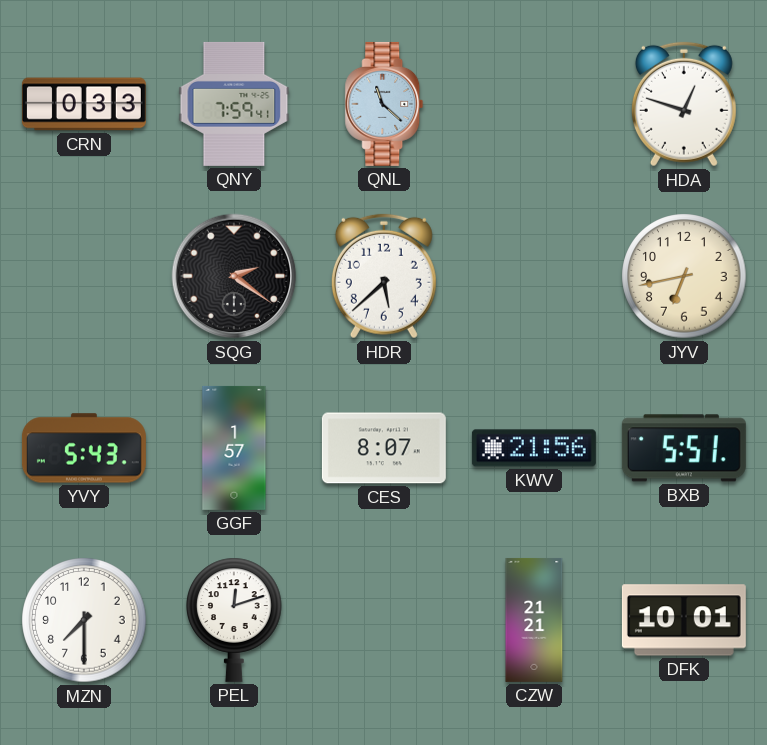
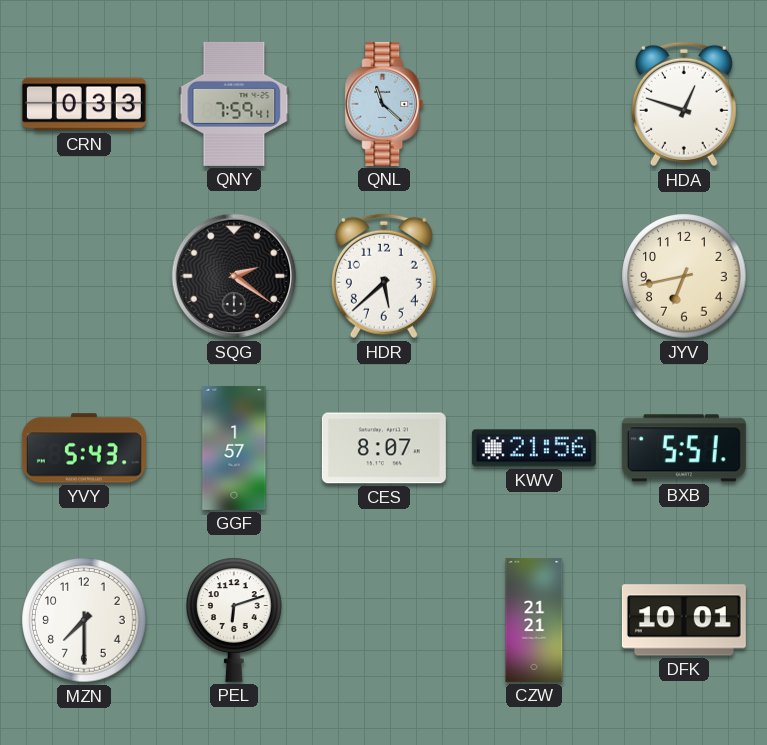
PEL: 12:12 -> 6:12
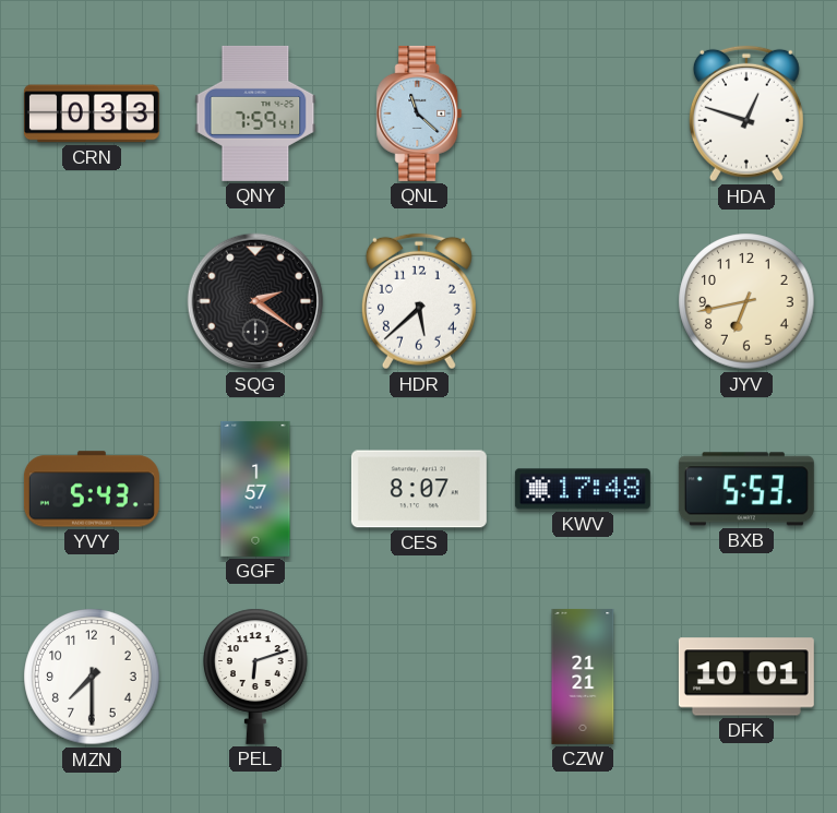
KWV: 21:56 -> 17:48
BXB: 5:51 -> 5:53
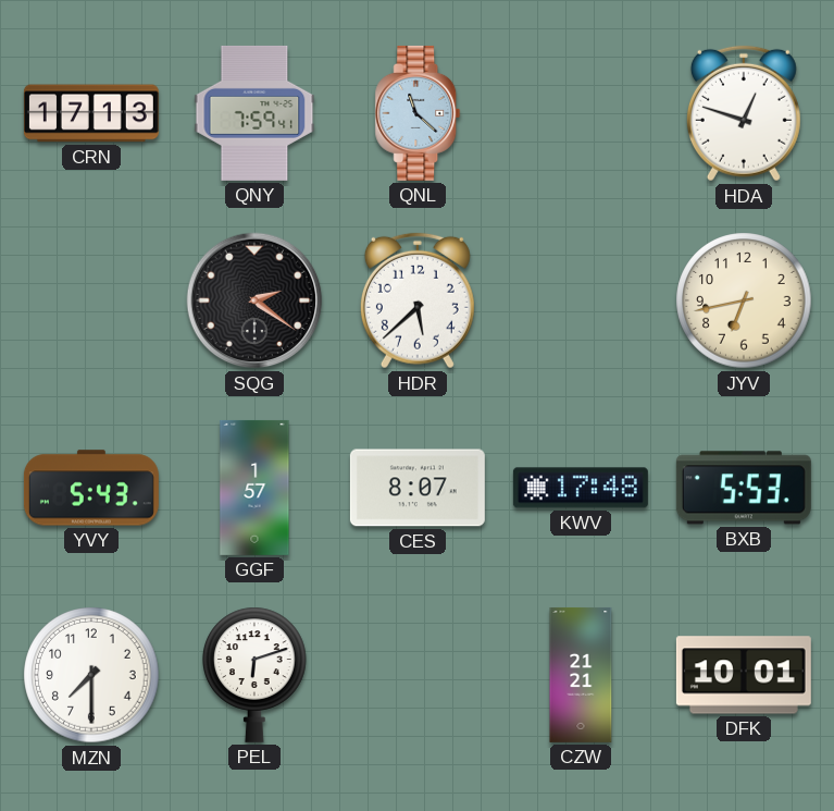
CRN: 0:33 -> 17:13
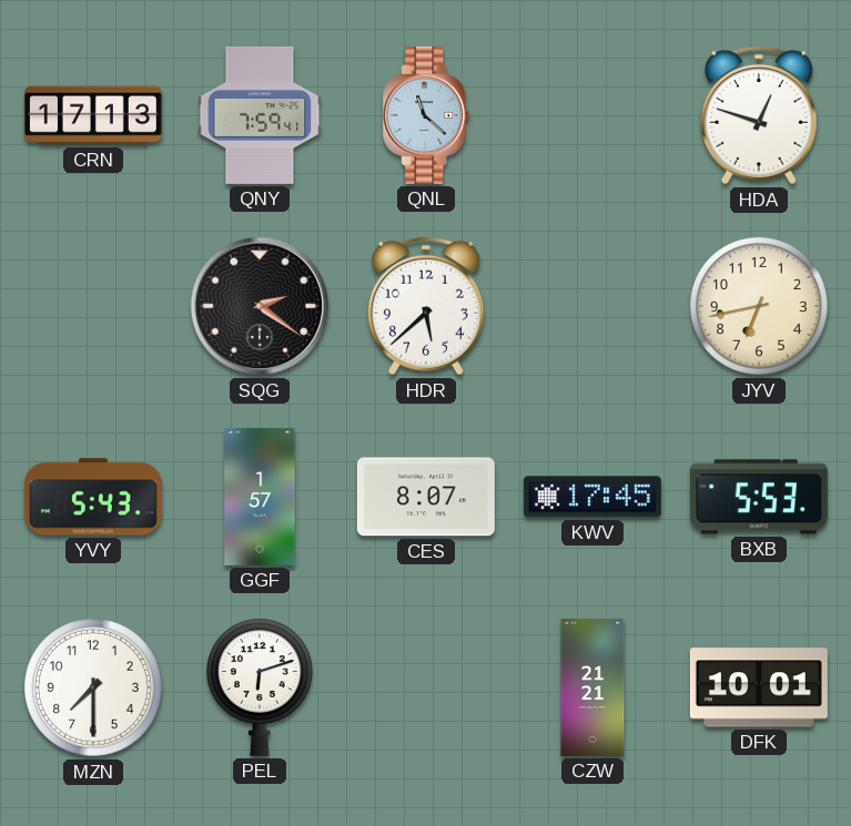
KWV: 17:48 -> 17:45
